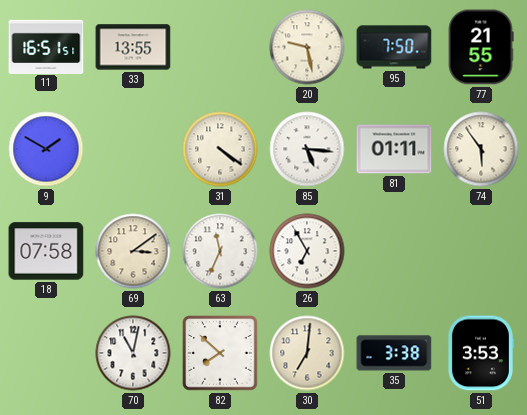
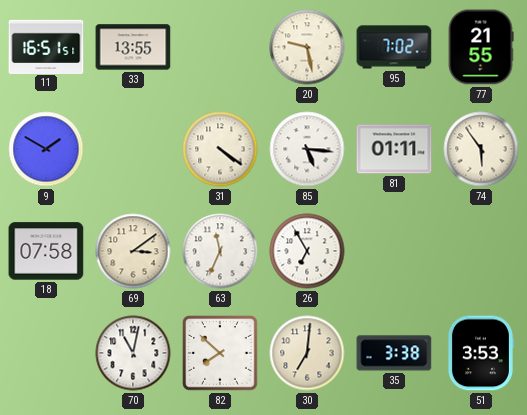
95: 7:50 -> 7:02
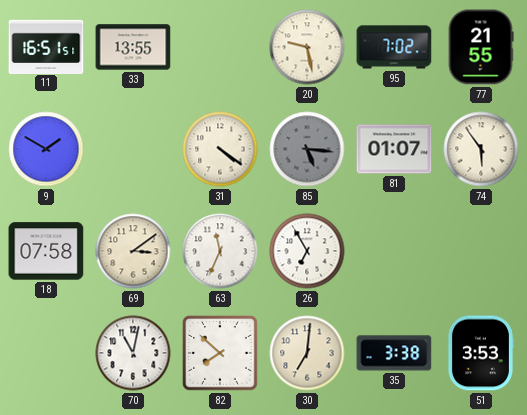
85 dial: white -> grey
81: 01:11 -> 01:07
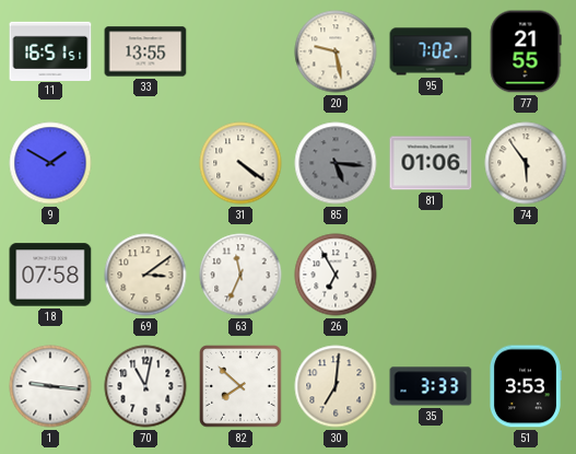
81: 01:07 -> 01:06
1: none -> 9:16
35: 3:38 -> 3:33
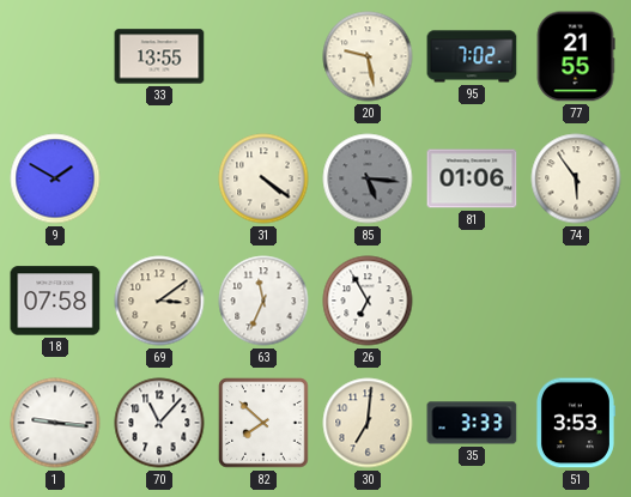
11: 16:51 -> none
70: 11:02 -> 11:07
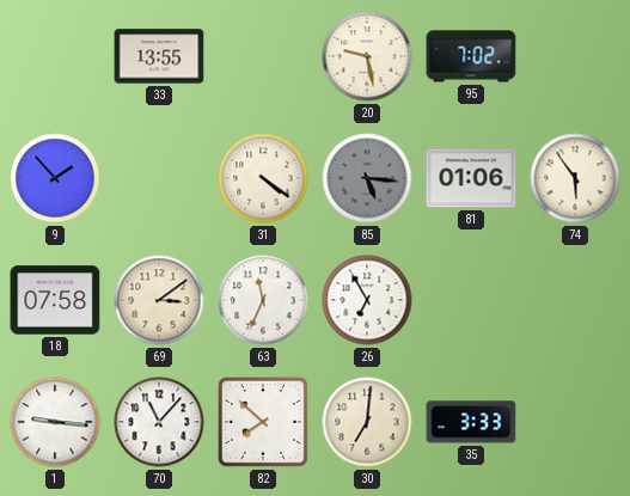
77: 21:55 -> none
9: 1:50 -> 1:53
51: 3:53 -> none
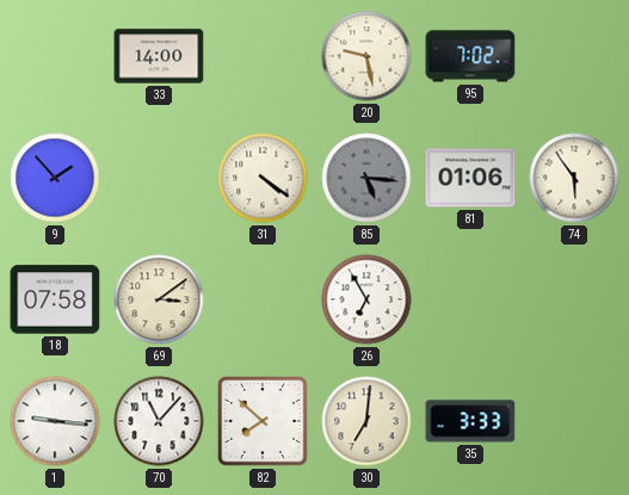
33: 13:55 -> 14:00
63: 11:34 -> none
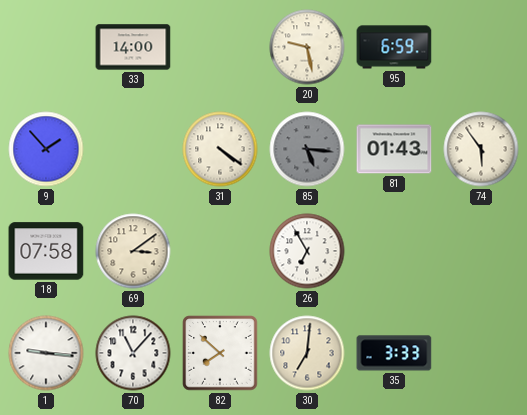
95: 7:02 -> 6:59
81: 01:06 -> 01:43
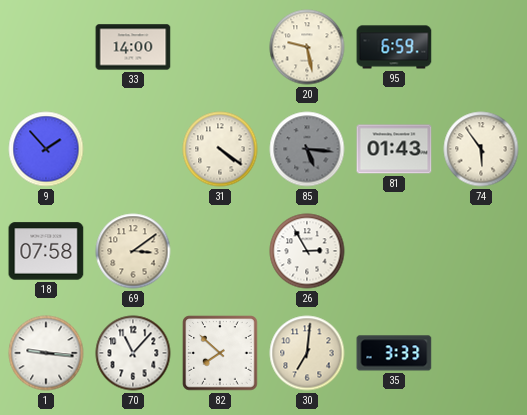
26: 6:55 -> 2:55
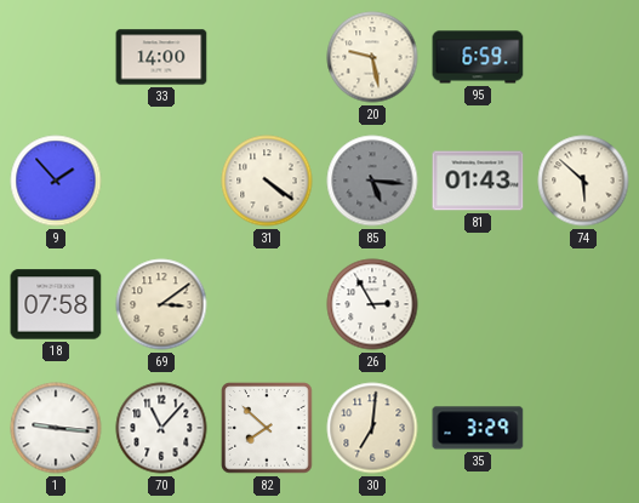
74: 5:54 -> 5:52
35: 3:33 -> 3:29
